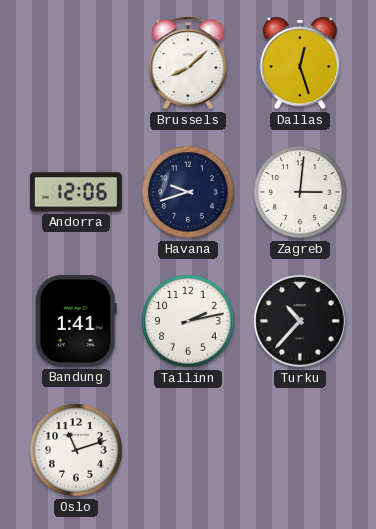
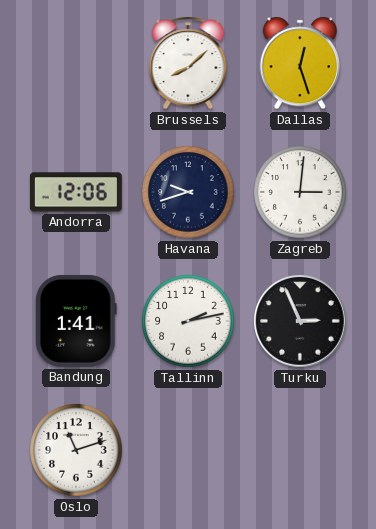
Turku: 10:37 -> 2:56
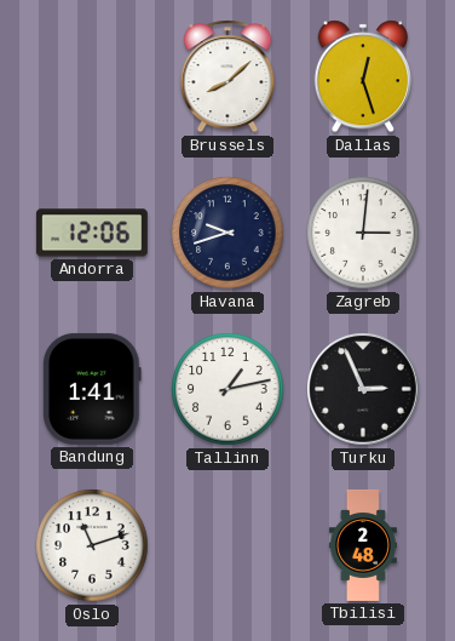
Tallinn: 2:13 -> 1:13
Tbilisi: none -> 2:48
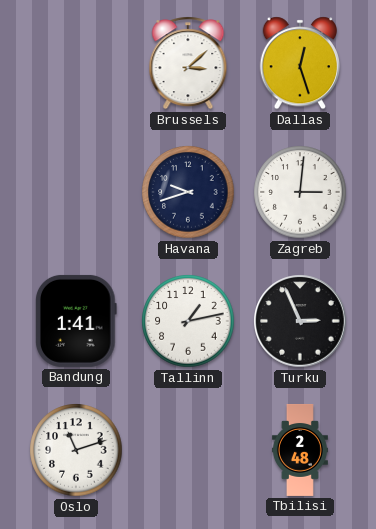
Brussels: 8:08 -> 3:08
Andorra: 12:06 -> none
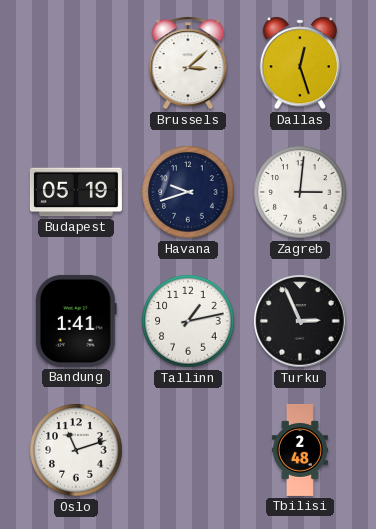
Budapest: none -> 05:19
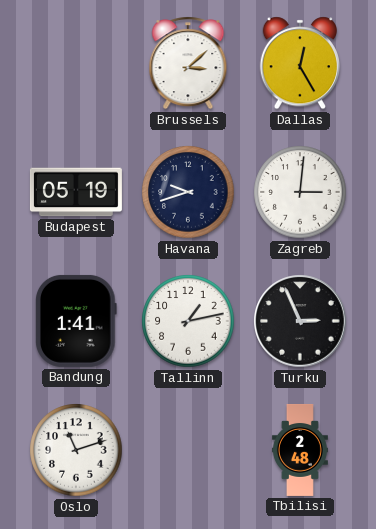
Dallas: 12:27 -> 12:25
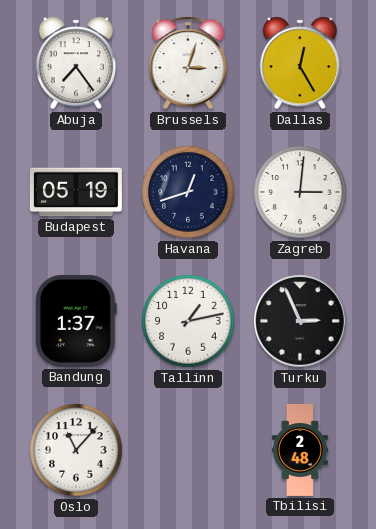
Abuja: none -> 7:24
Brussels: 3:08 -> 3:03
Havana: 9:42 -> 12:42
Bandung: 1:41 -> 1:37
Oslo: 11:12 -> 11:07
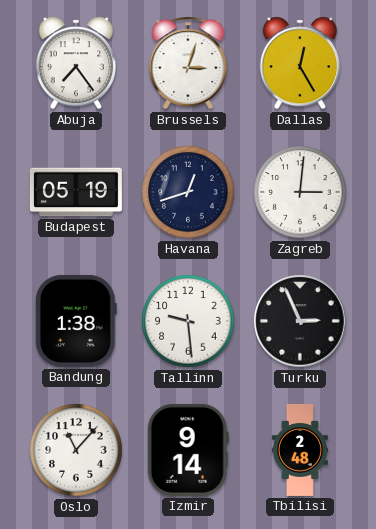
Bandung: 1:37 -> 1:38
Tallinn: 1:13 -> 9:29
Izmir: none -> 9:14
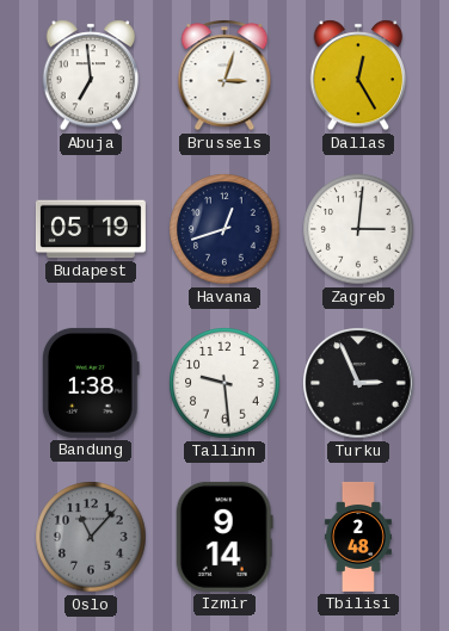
Abuja: 7:24 -> 6:59
Oslo dial: white -> grey
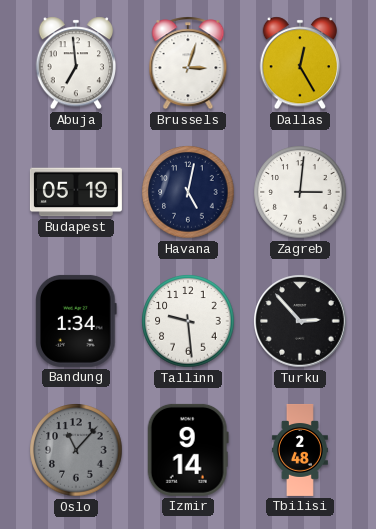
Havana: 12:42 -> 5:02
Bandung: 1:38 -> 1:34
Turku: 2:56 -> 2:53
